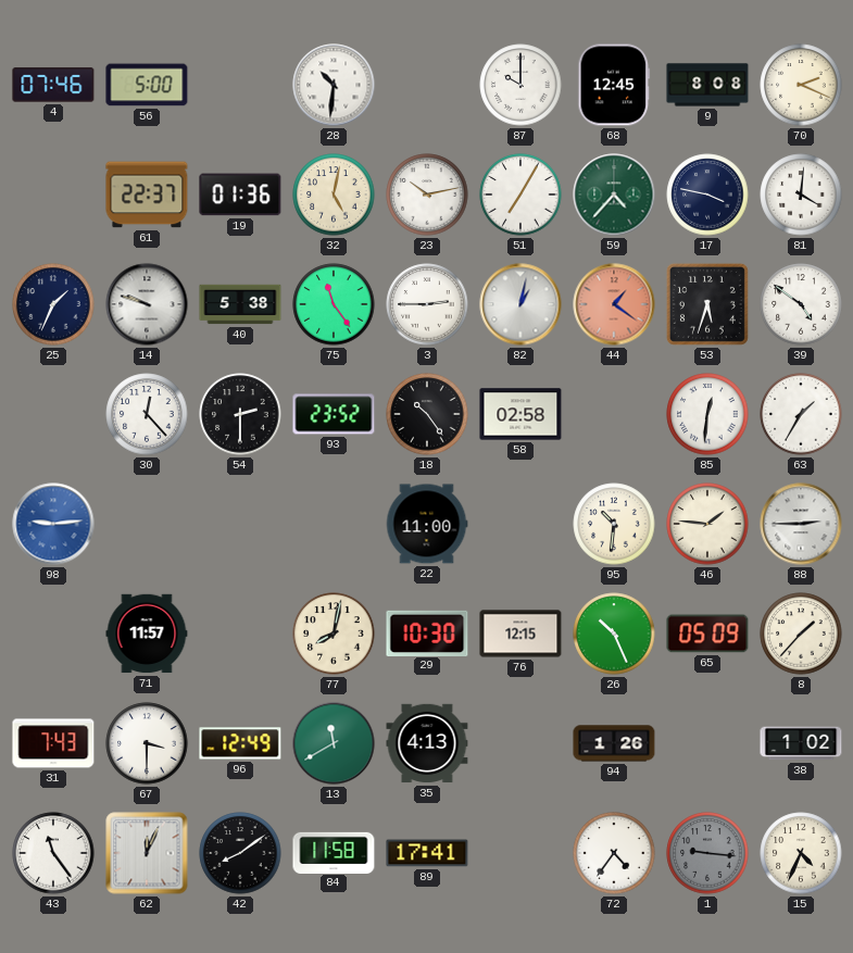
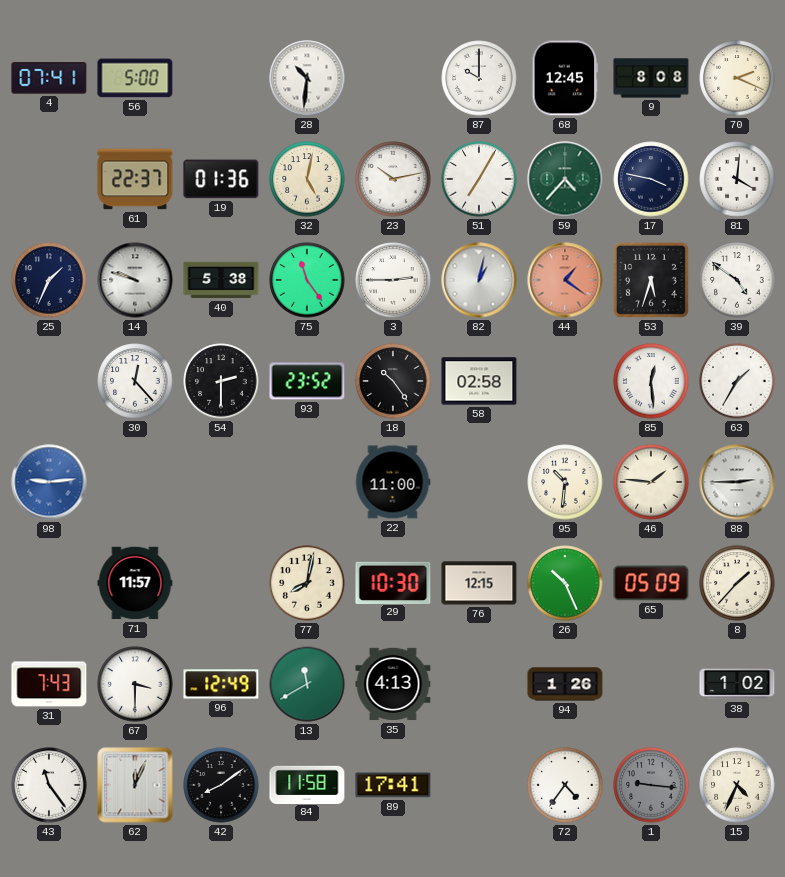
4: 07:46 -> 07:41
85: 12:31 -> 12:29
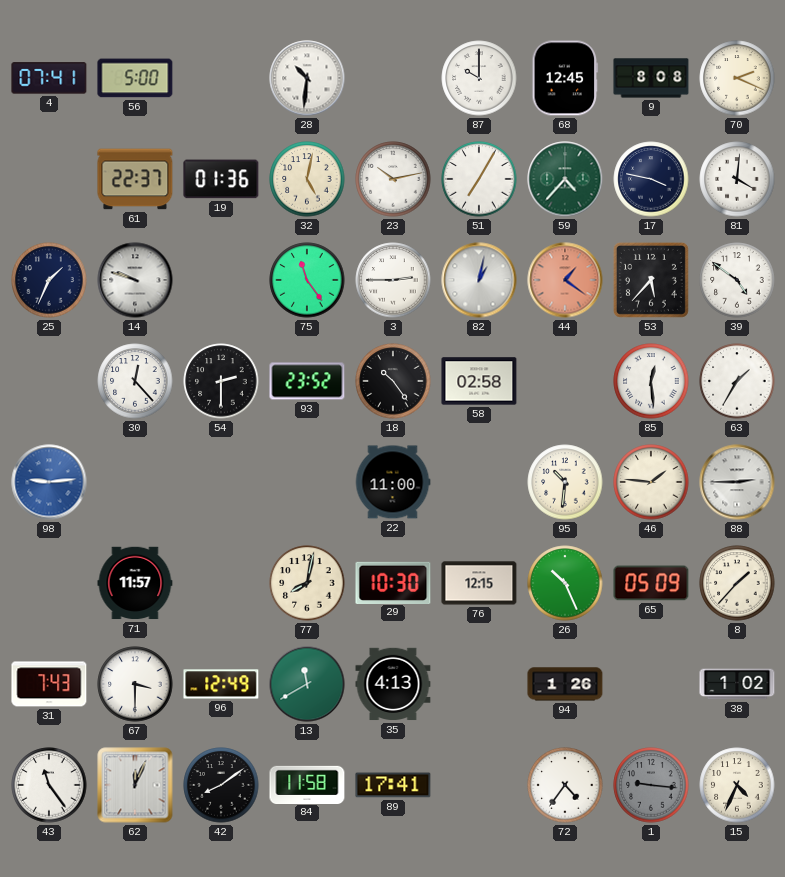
40: 5:38 -> none
53: 5:33 -> 5:37
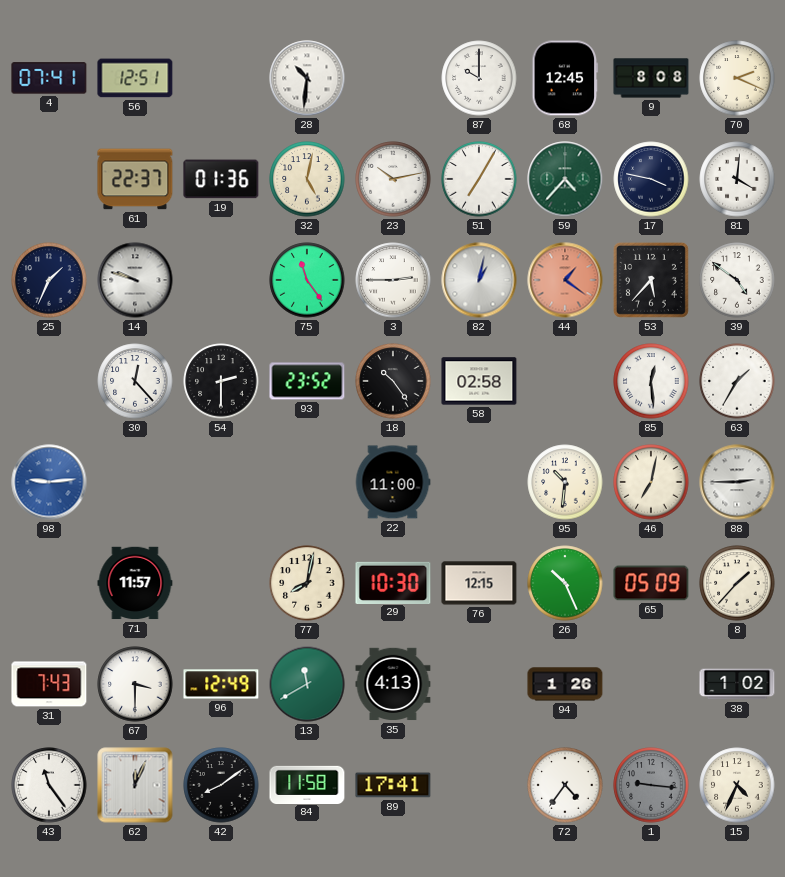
56: 5:00 -> 12:51
46: 1:46 -> 7:02
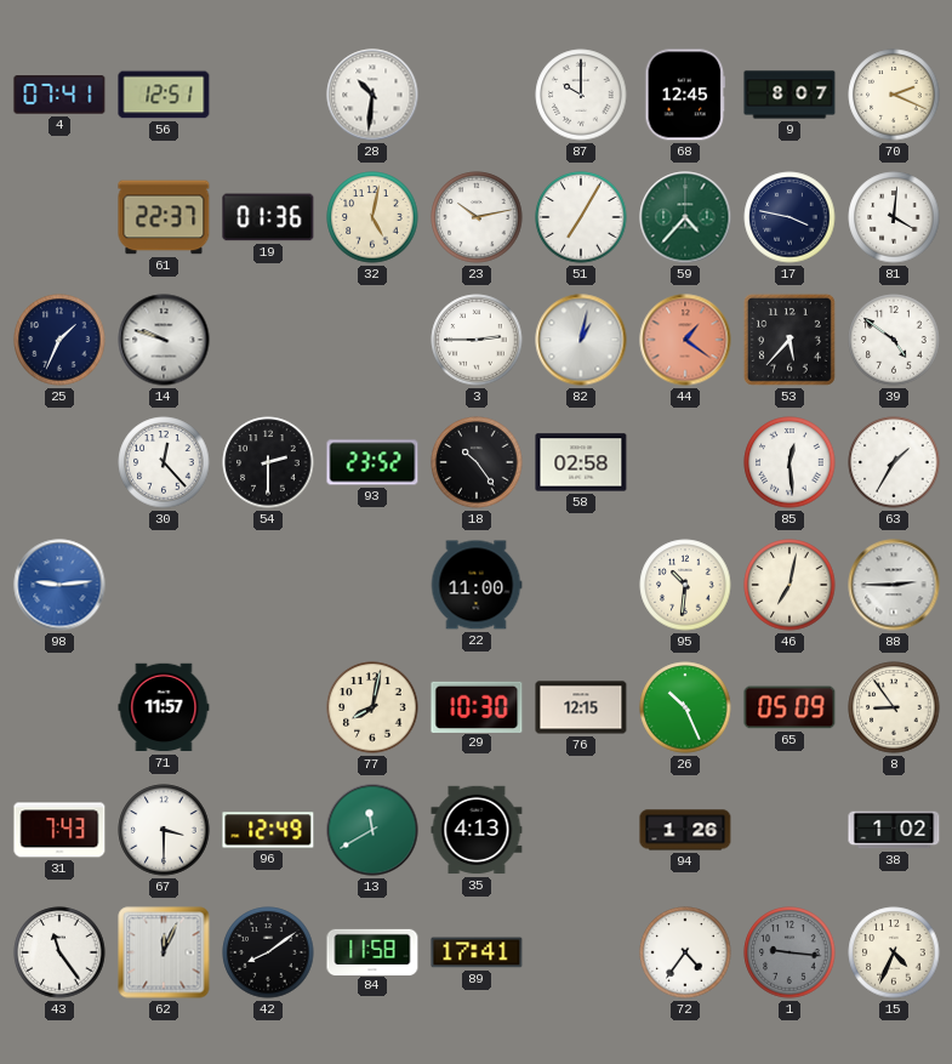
9: 8:08 -> 8:07
75: 11:24 -> none
8: 1:37 -> 8:54
